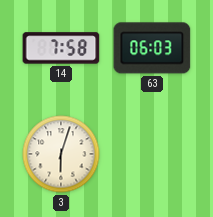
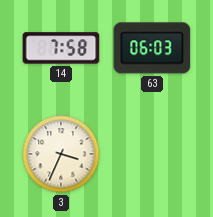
3: 6:03 -> 3:34
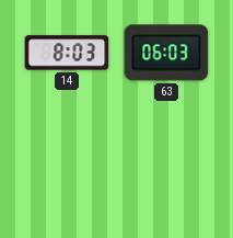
14: 7:58 -> 8:03
3: 3:34 -> none
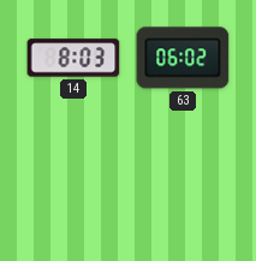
63: 06:03 -> 06:02
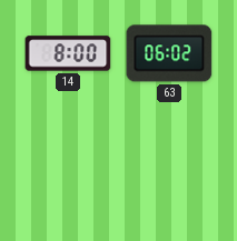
14: 8:03 -> 8:00
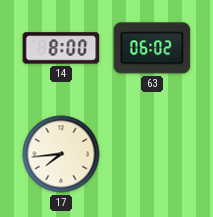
17: none -> 7:44
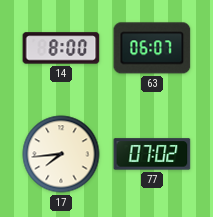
63: 06:02 -> 06:07
77: none -> 07:02
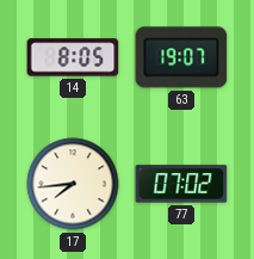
14: 8:00 -> 8:05
63: 06:07 -> 19:07
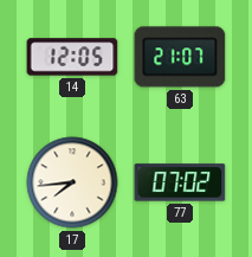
14: 8:05 -> 12:05
63: 19:07 -> 21:07
